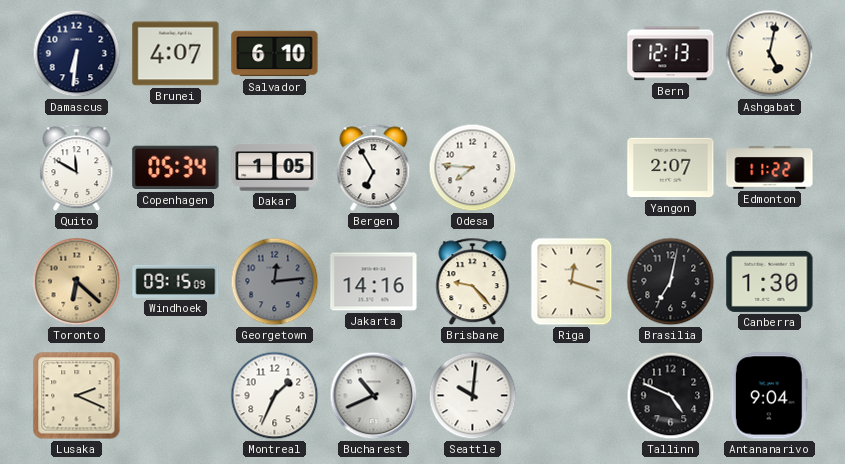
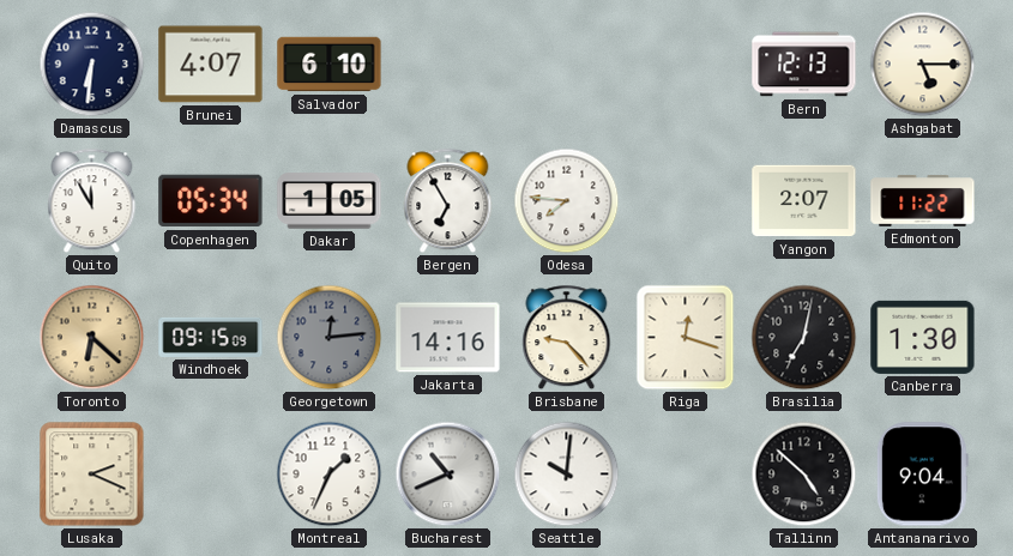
Ashgabat: 5:02 -> 5:15
Quito: 11:50 -> 11:55
Tallinn: 4:49 -> 4:52
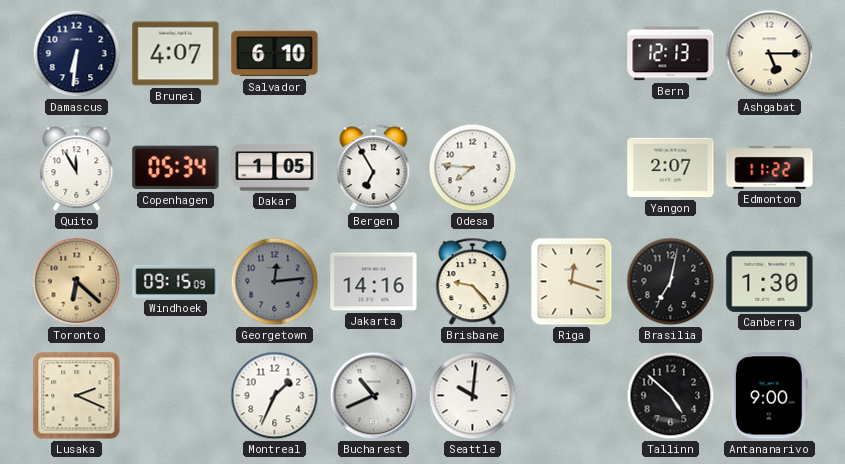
Antananarivo: 9:04 -> 9:00
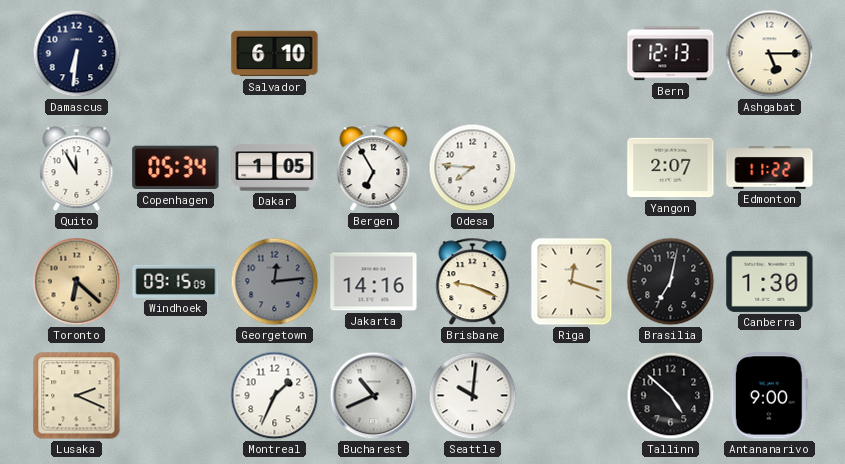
Brunei: 4:07 -> none
Brisbane: 9:23 -> 9:19
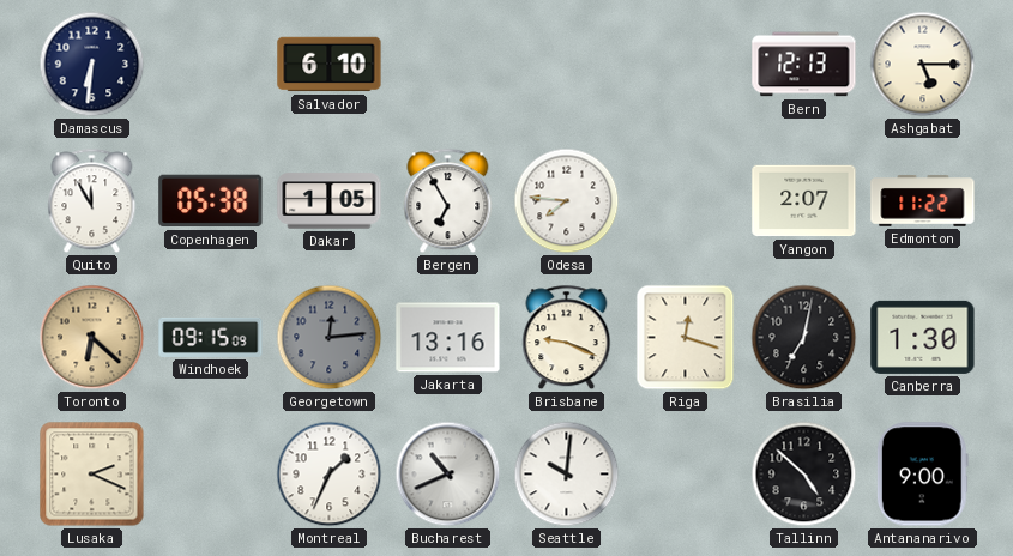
Copenhagen: 05:34 -> 05:38
Jakarta: 14:16 -> 13:16
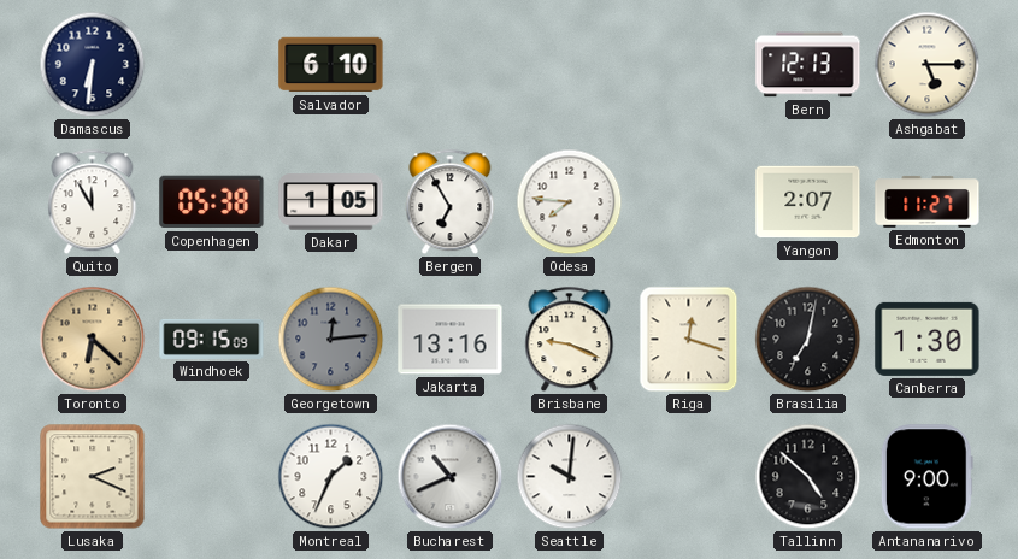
Edmonton: 11:22 -> 11:27
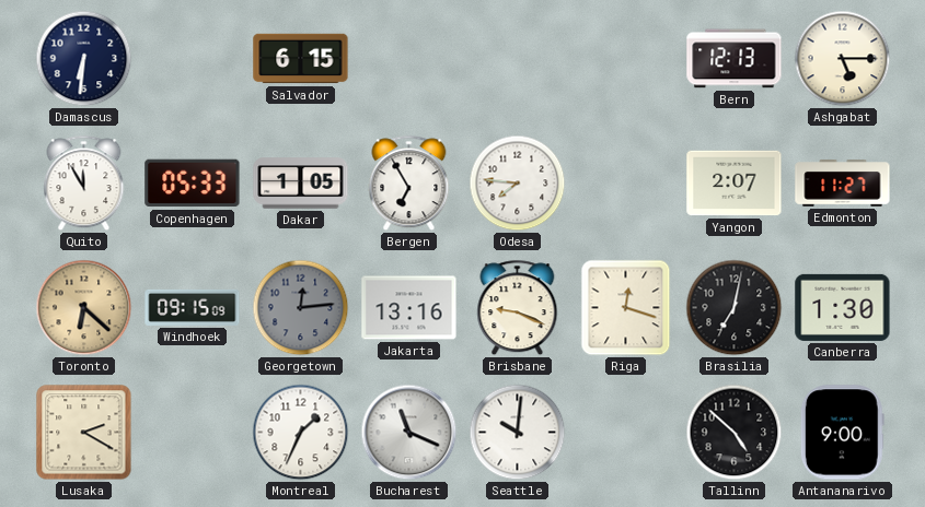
Salvador: 6:10 -> 6:15
Copenhagen: 05:38 -> 05:33
Lusaka: 2:19 -> 2:20
Bucharest: 10:41 -> 11:19
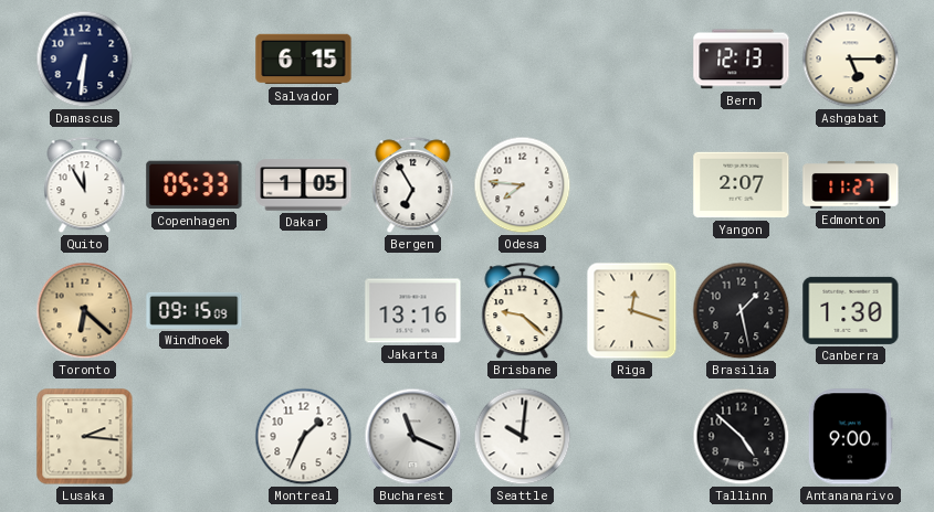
Georgetown: 12:14 -> none
Brisbane: 9:19 -> 9:22
Brasilia: 7:02 -> 1:28
Lusaka: 2:20 -> 2:16
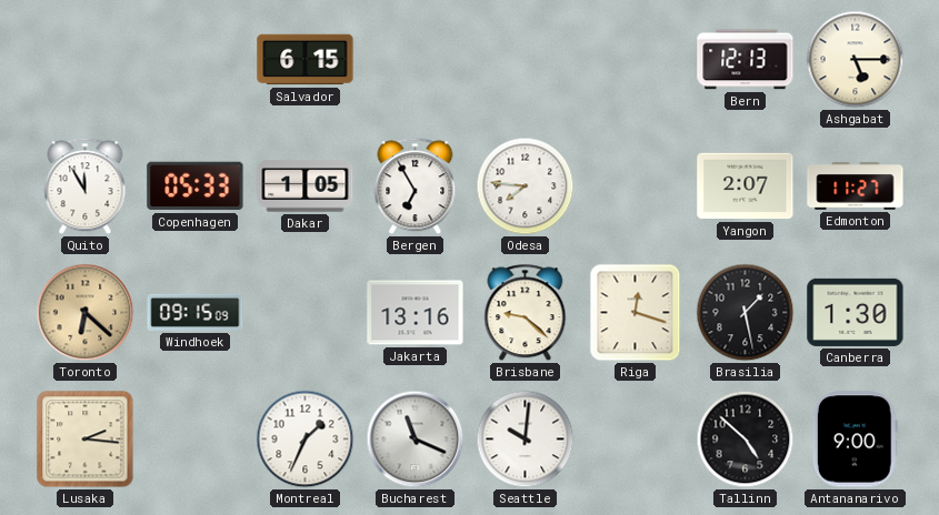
Damascus: 6:31 -> none
